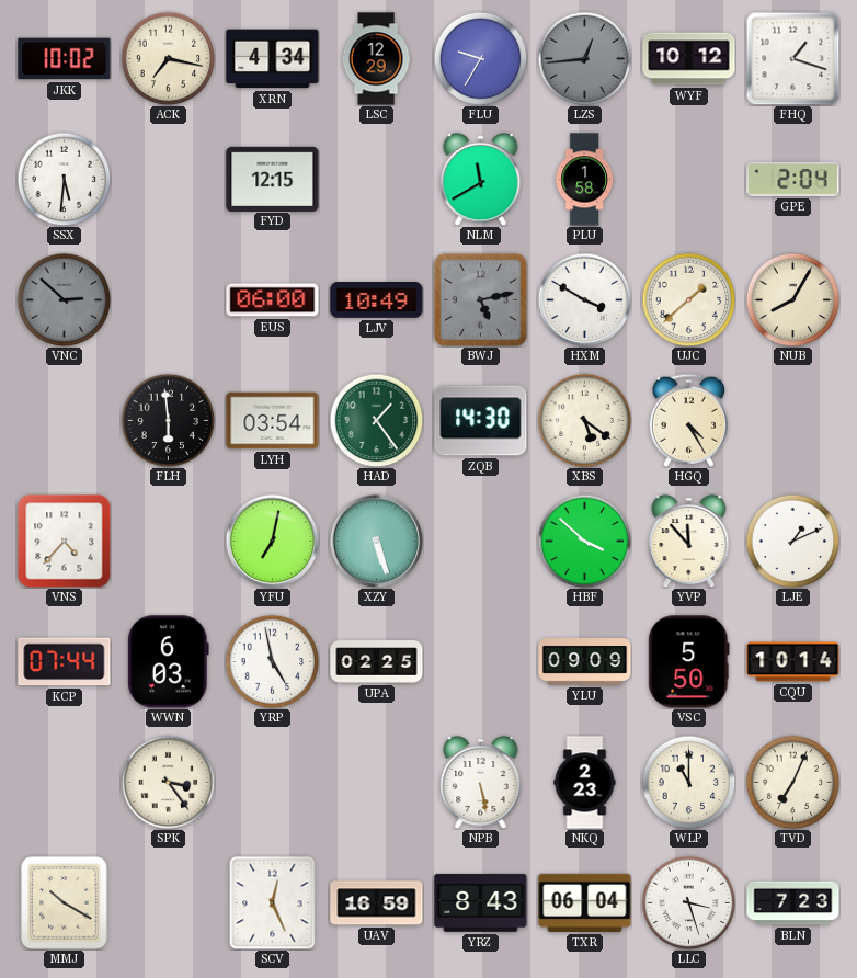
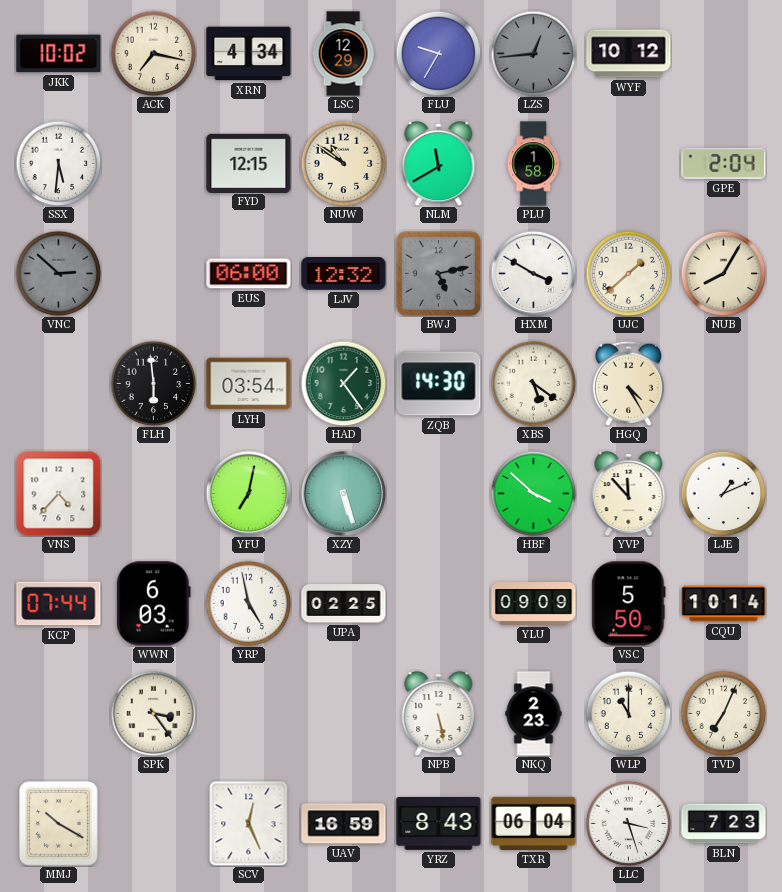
FHQ: 1:18 -> none
NUW: none -> 10:51
LJV: 10:49 -> 12:32
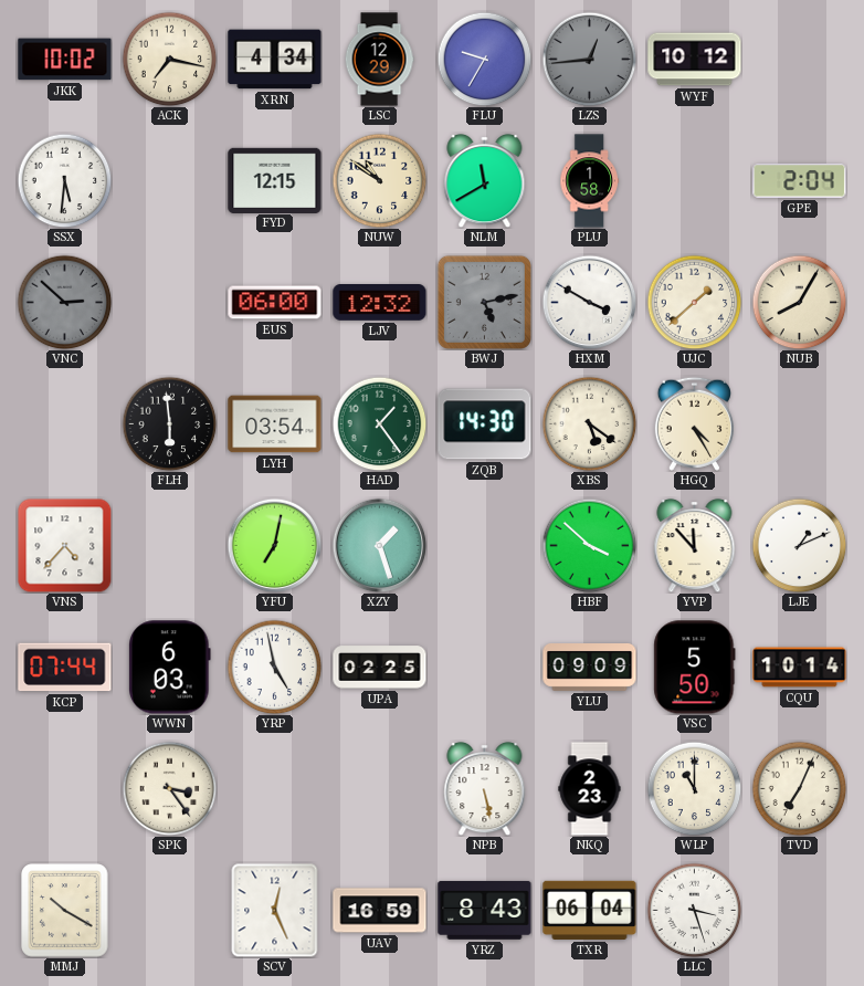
XZY: 5:27 -> 1:27
BLN: 7:23 -> none
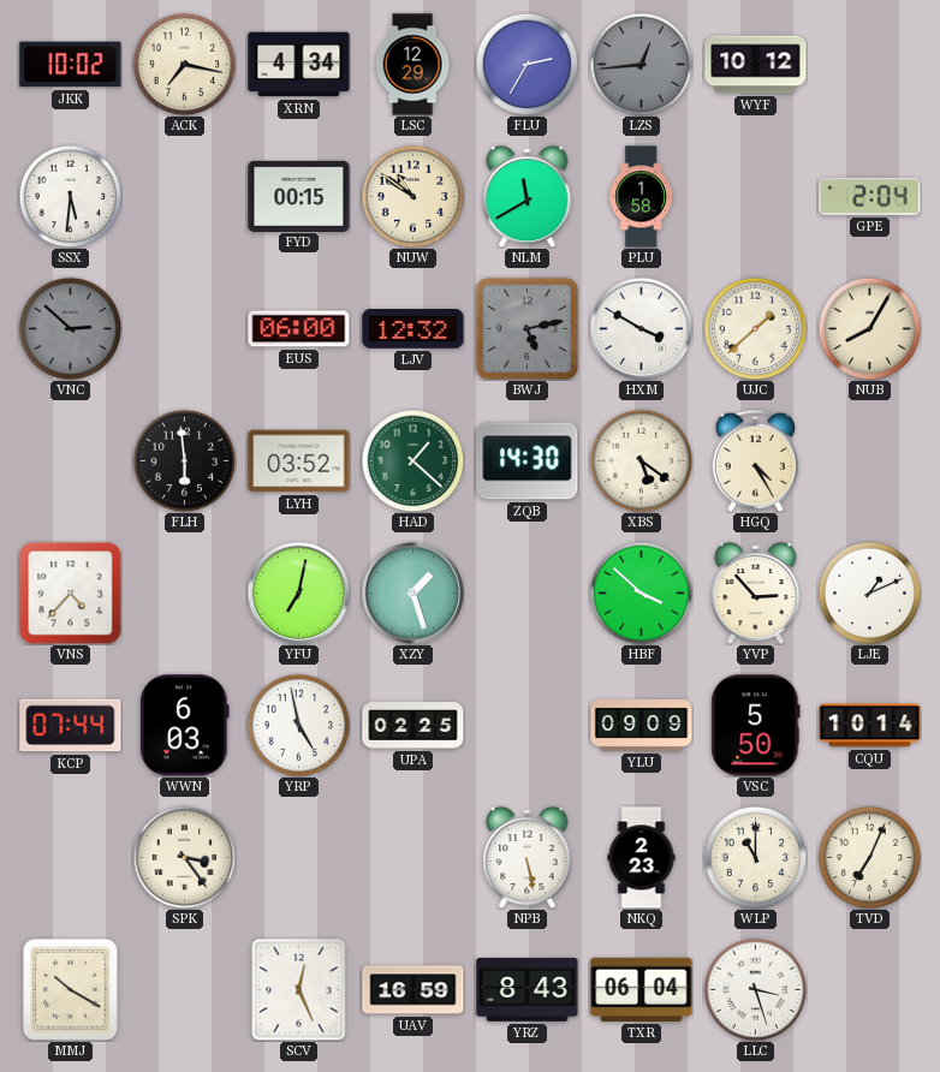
FLU: 9:35 -> 2:35
FYD: 12:15 -> 00:15
LYH: 03:54 -> 03:52
HAD: 1:24 -> 1:22
YVP: 11:53 -> 2:53
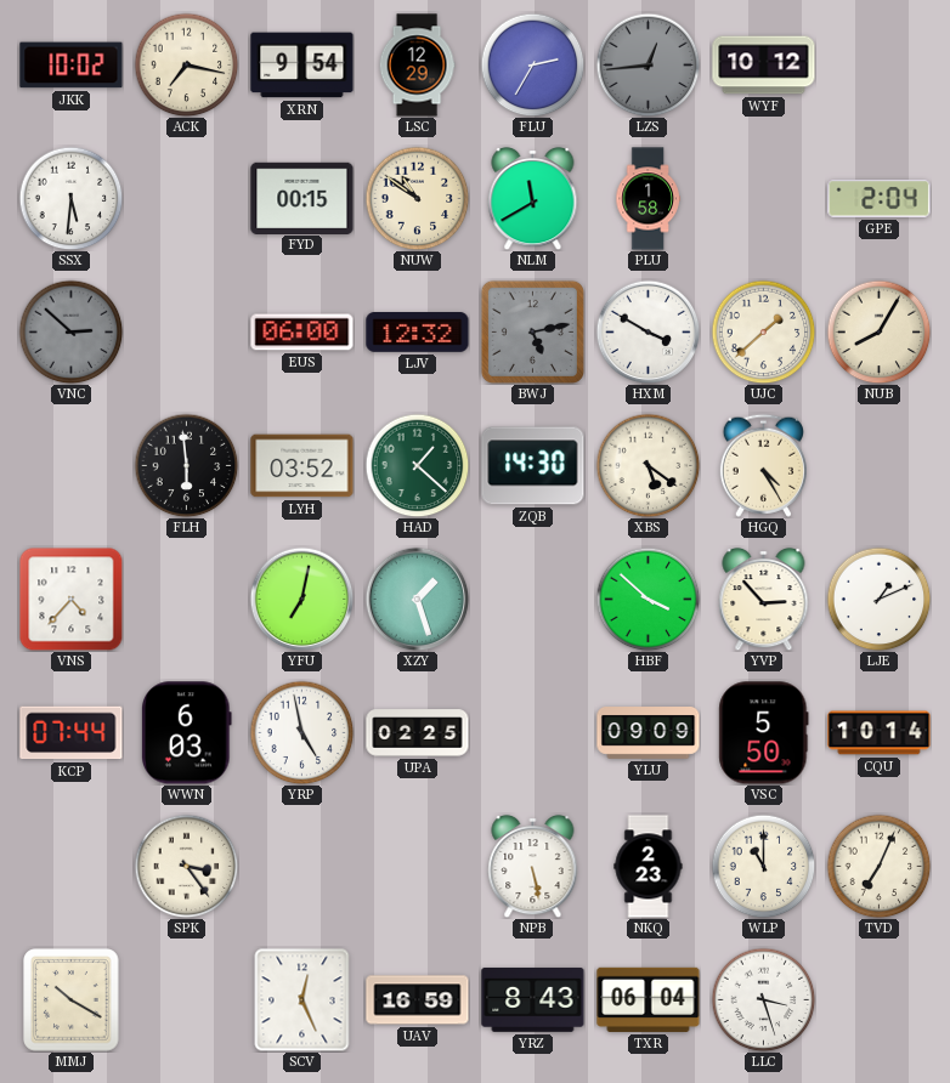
XRN: 4:34 -> 9:54
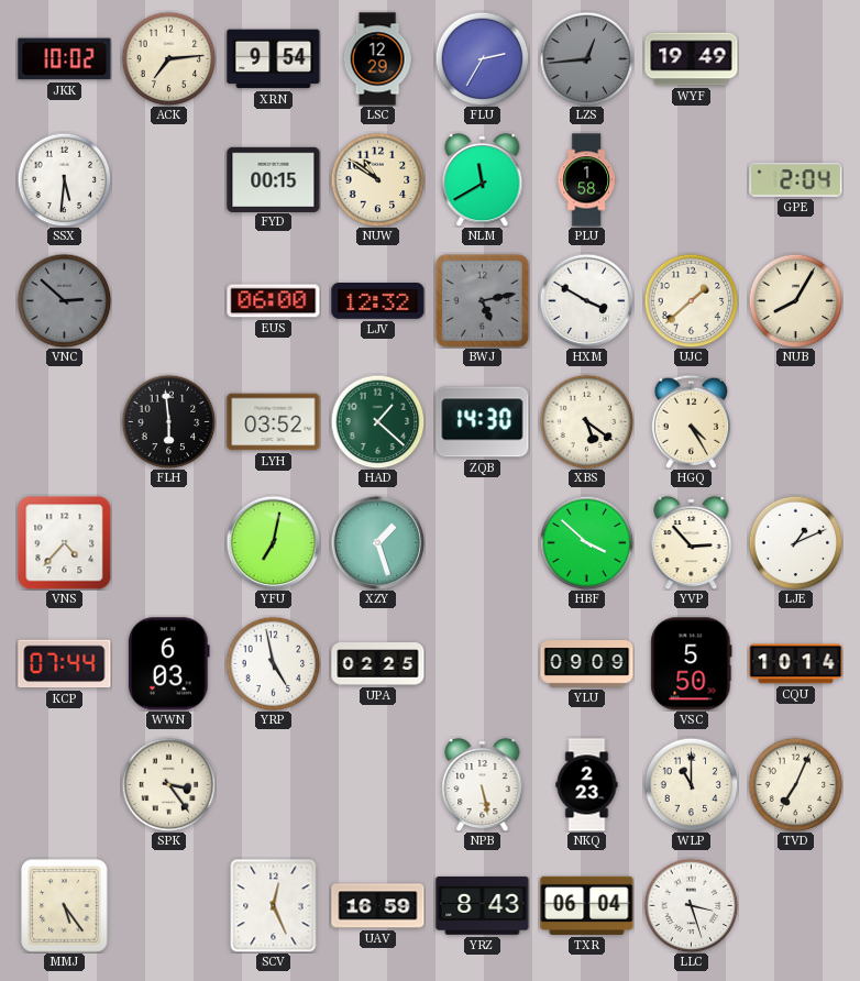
ACK: 7:17 -> 7:14
WYF: 10:12 -> 19:49
MMJ: 10:20 -> 5:24
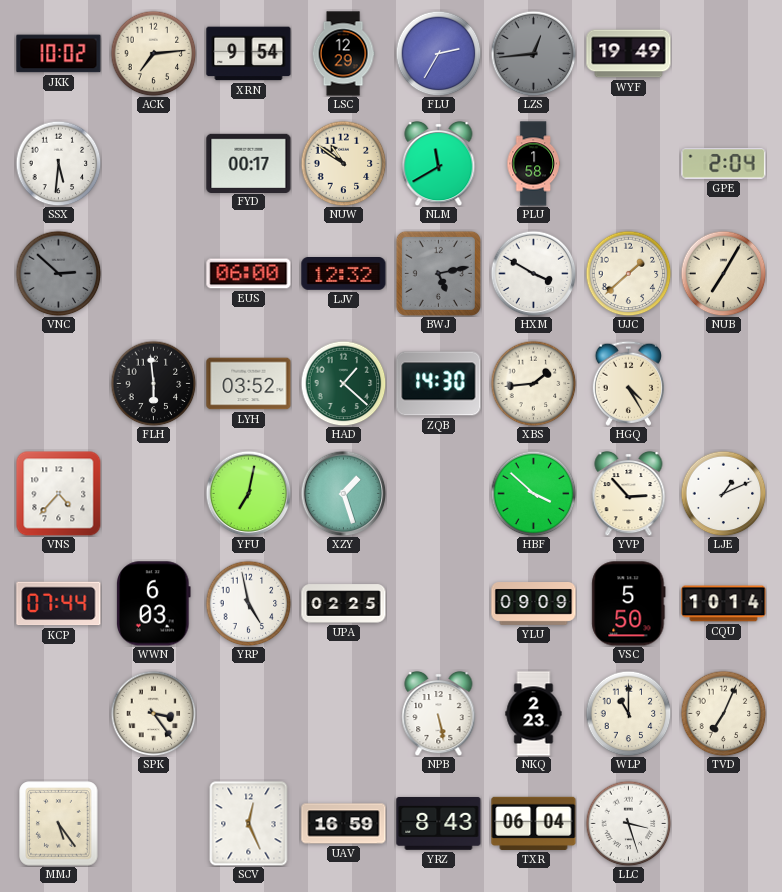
FYD: 00:15 -> 00:17
NUB: 8:05 -> 7:05
XBS: 5:21 -> 1:44
